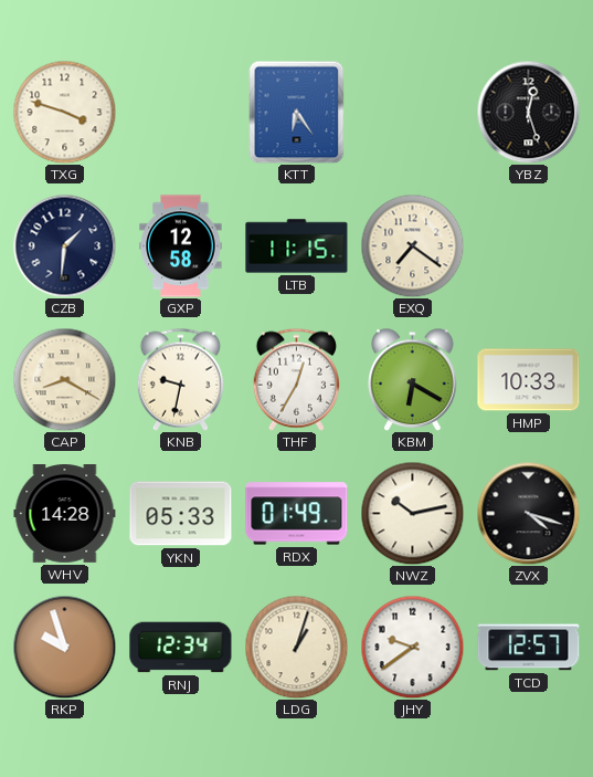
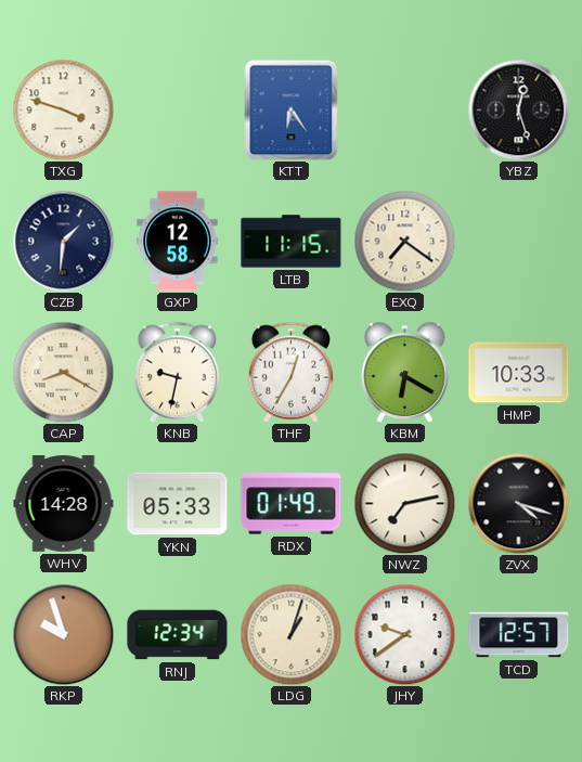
NWZ: 10:13 -> 7:13
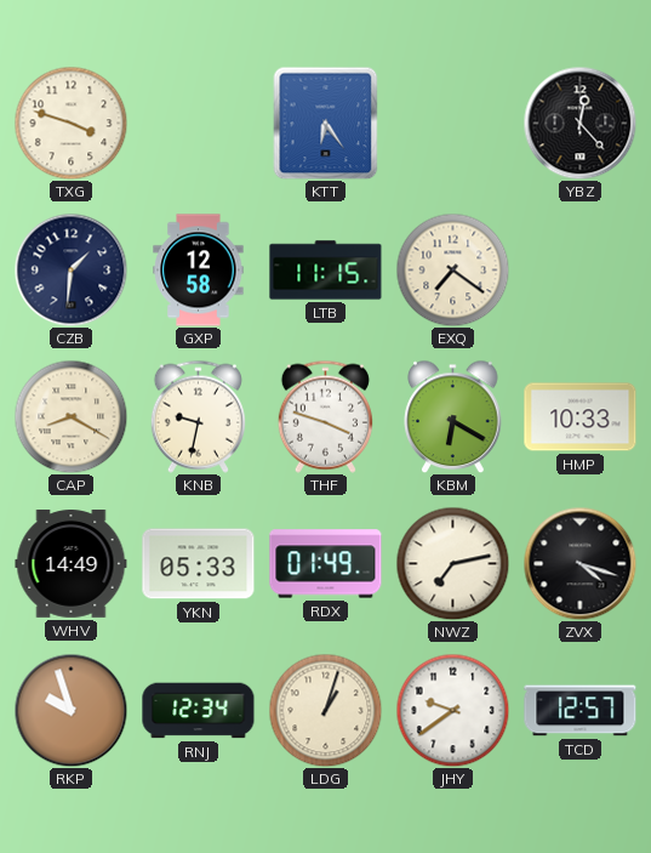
YBZ: 12:27 -> 12:23
THF: 12:35 -> 3:48
WHV: 14:28 -> 14:49
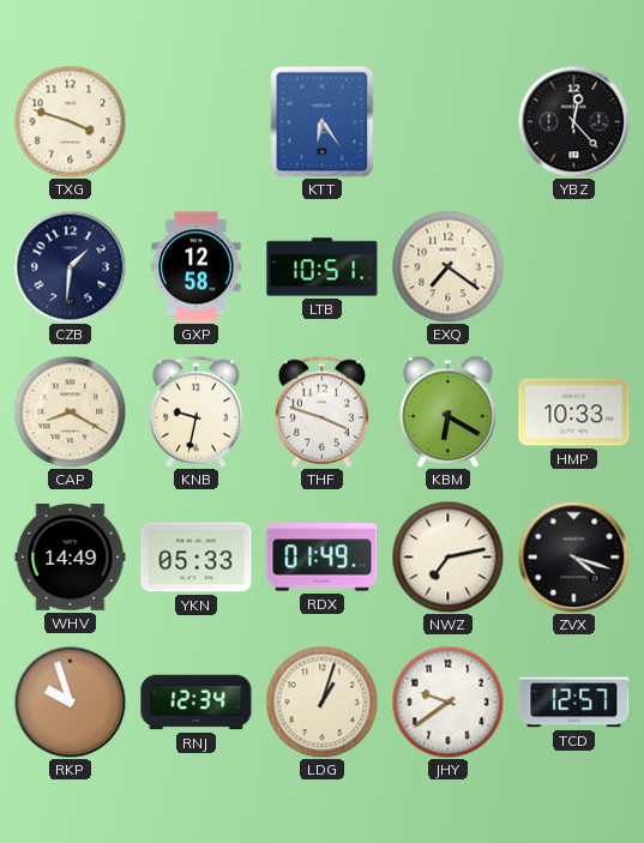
LTB: 11:15 -> 10:51
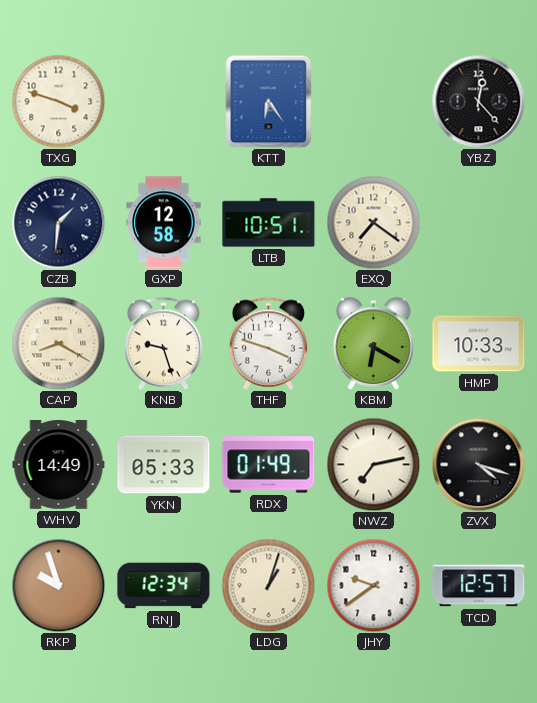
KNB: 9:32 -> 9:27
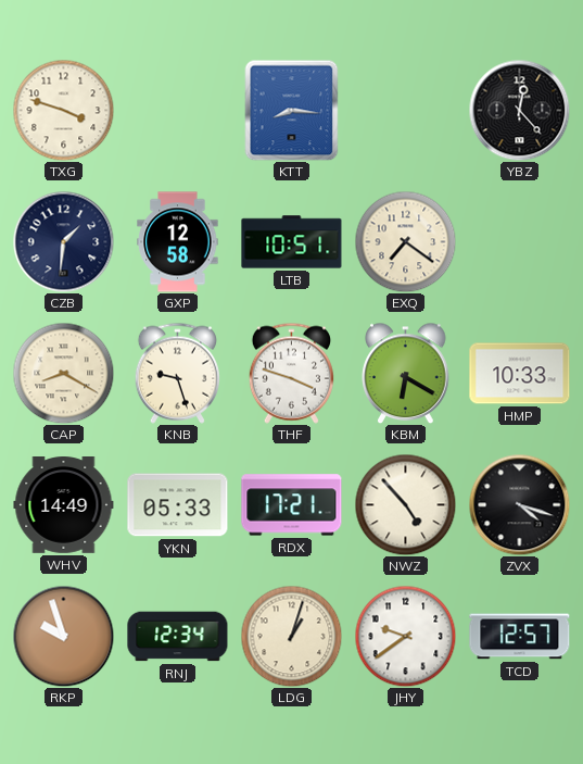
KTT: 6:24 -> 8:16
RDX: 01:49 -> 17:21
NWZ: 7:13 -> 4:53
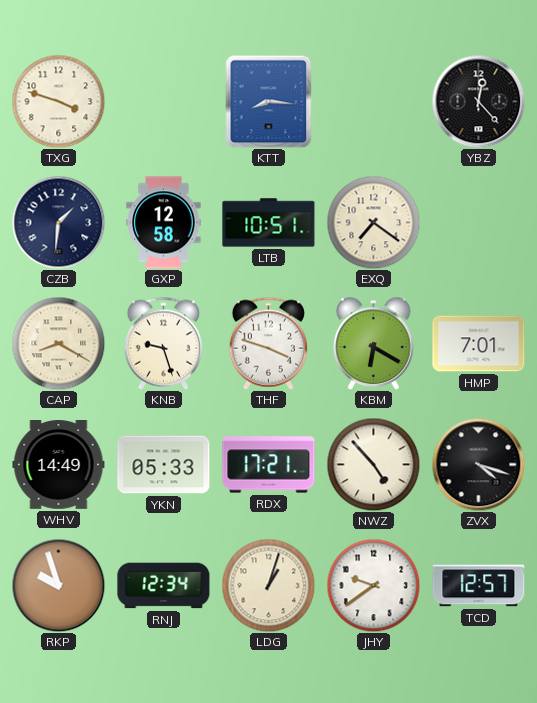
HMP: 10:33 -> 7:01
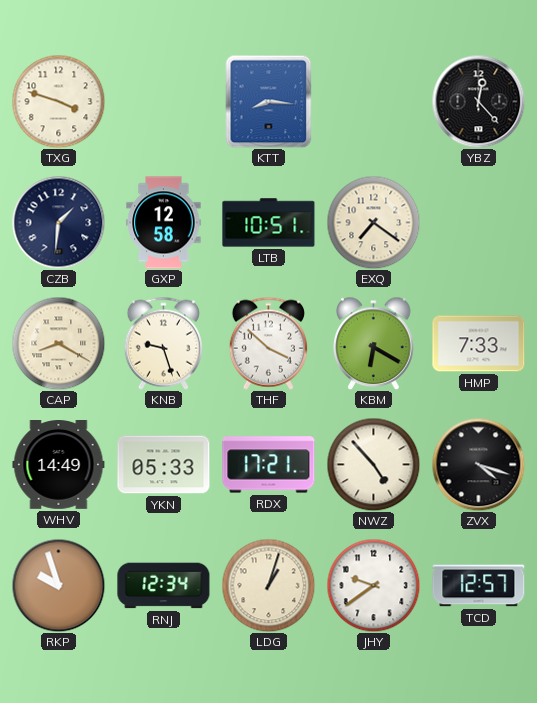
THF: 3:48 -> 3:52
HMP: 7:01 -> 7:33
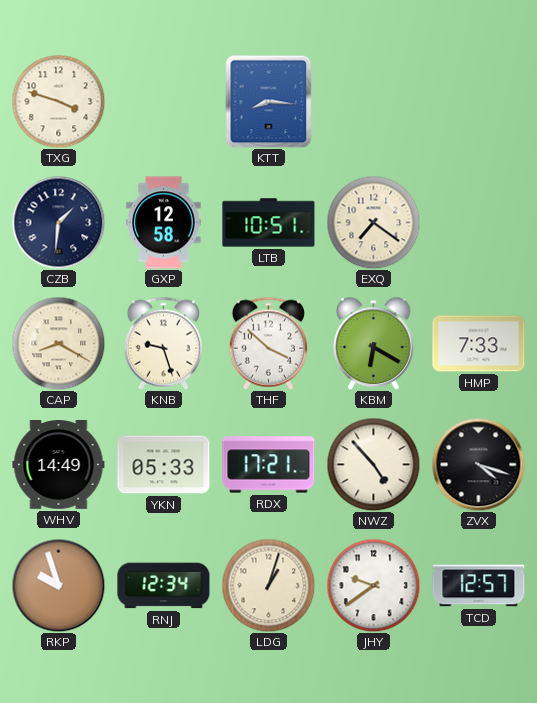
YBZ: 12:23 -> none
